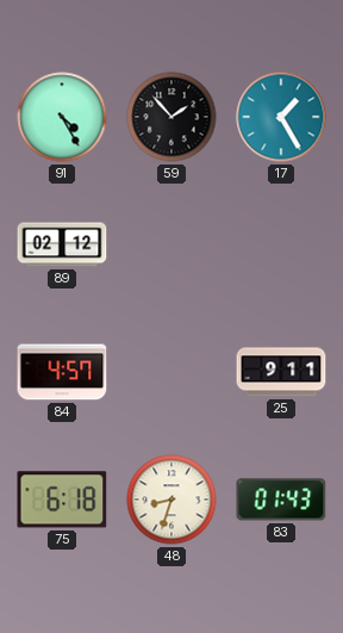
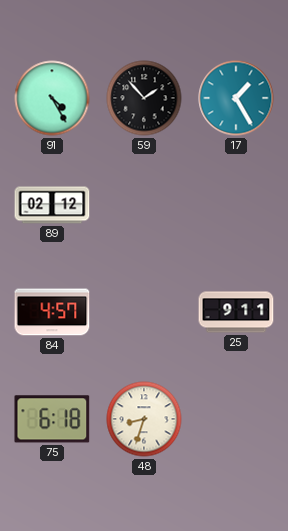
83: 01:43 -> none
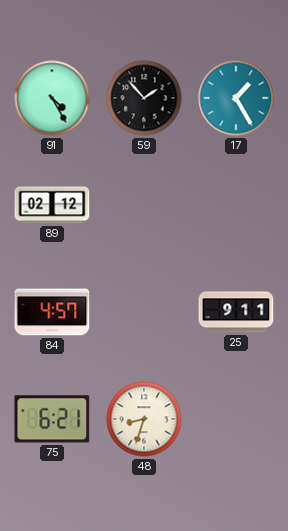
75: 6:18 -> 6:21
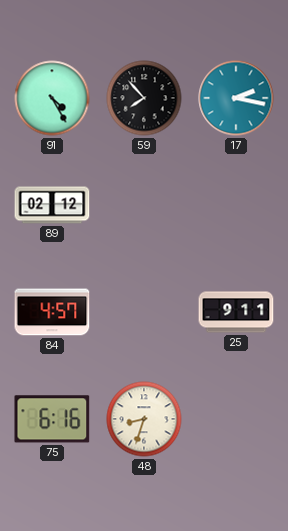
59: 1:53 -> 7:53
17: 1:25 -> 2:17
75: 6:21 -> 6:16
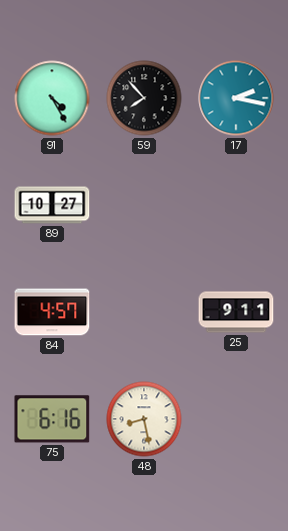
89: 02:12 -> 10:27
48: 8:33 -> 8:28
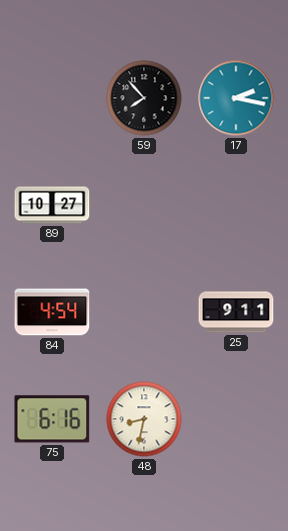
91: 4:25 -> none
84: 4:57 -> 4:54
48: 8:28 -> 8:32
